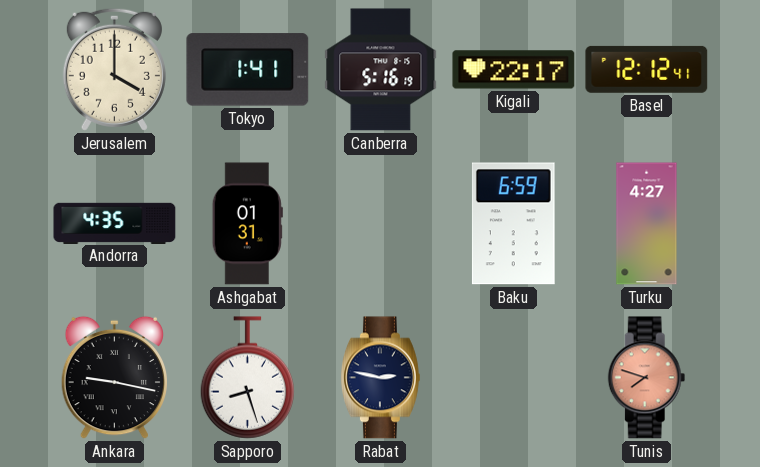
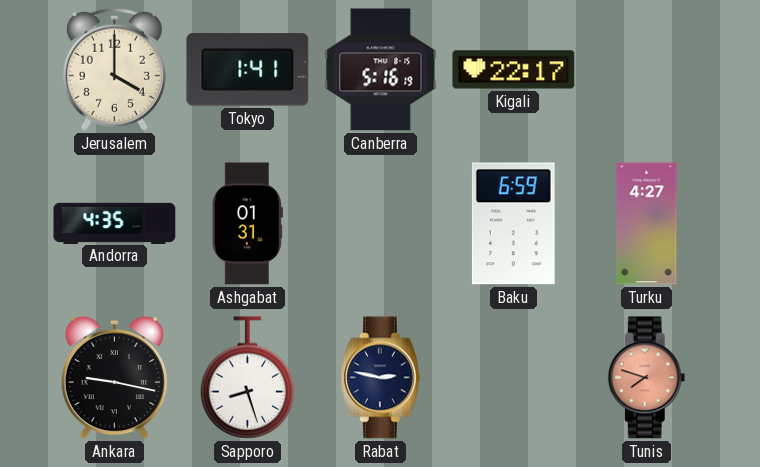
Basel: 12:12 -> none
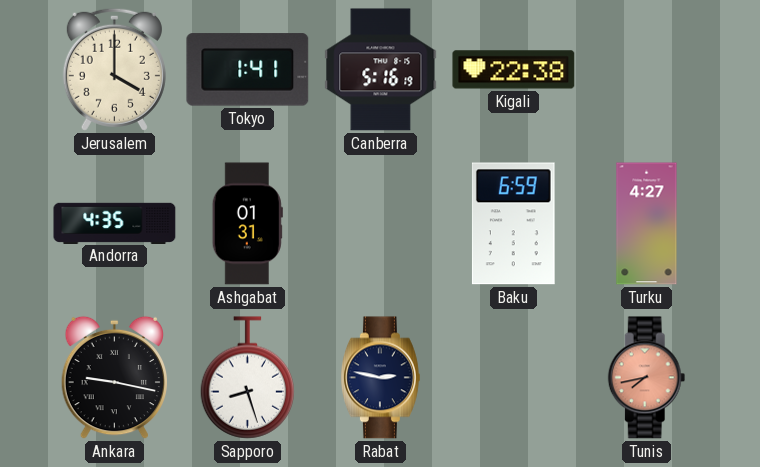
Kigali: 22:17 -> 22:38
Tunis: 7:48 -> 7:43
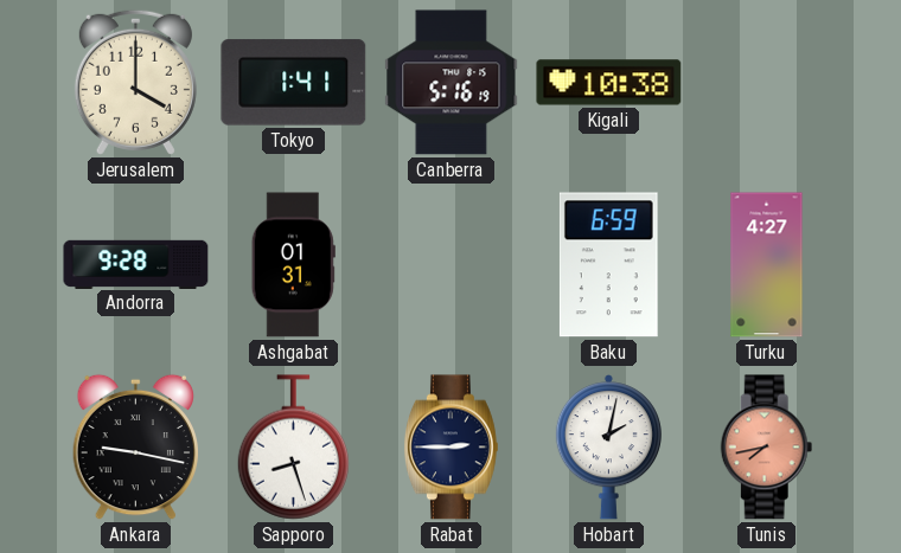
Kigali: 22:38 -> 10:38
Andorra: 4:35 -> 9:28
Rabat: 2:47 -> 2:45
Hobart: none -> 2:02
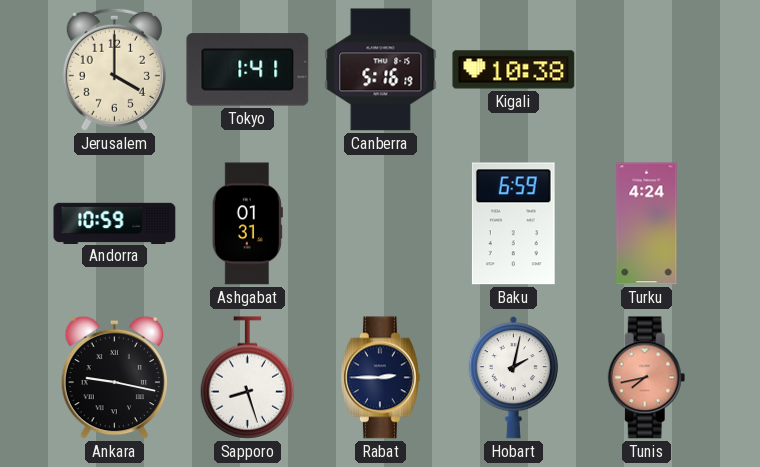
Andorra: 9:28 -> 10:59
Turku: 4:27 -> 4:24
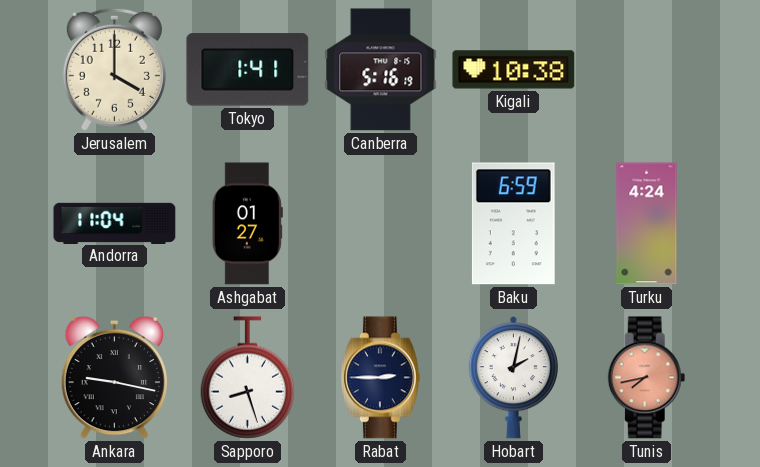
Andorra: 10:59 -> 11:04
Ashgabat: 01:31 -> 01:27
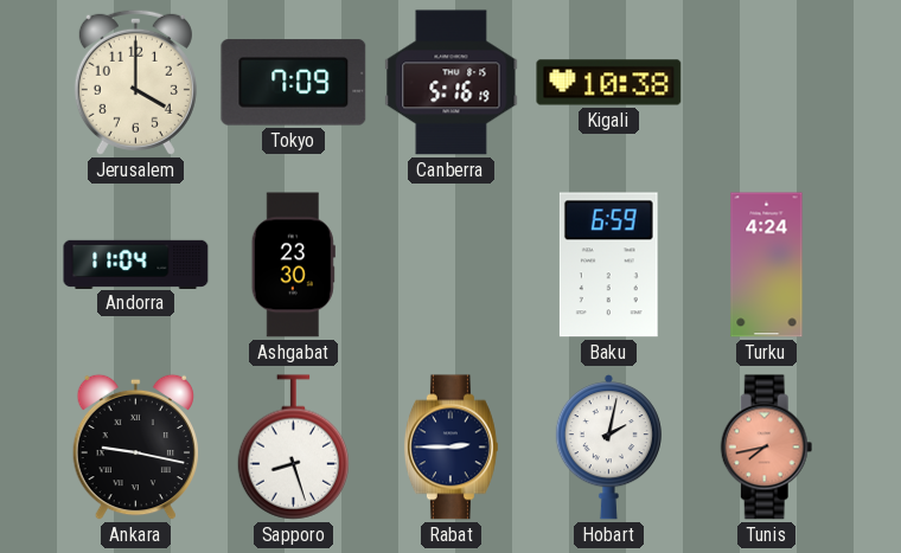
Tokyo: 1:41 -> 7:09
Ashgabat: 01:27 -> 23:30
